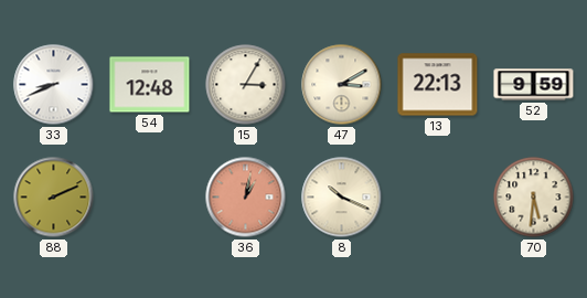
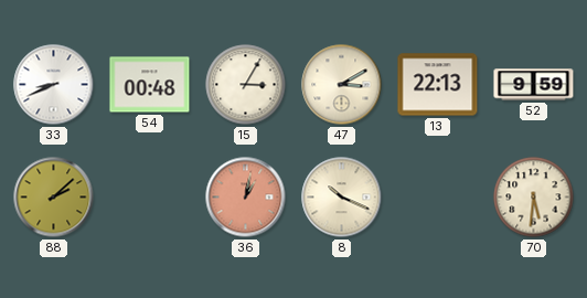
54: 12:48 -> 00:48
88: 2:11 -> 2:08
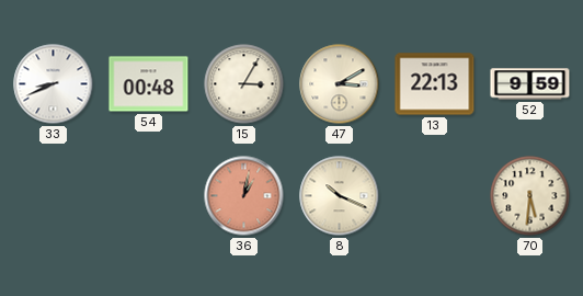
88: 2:08 -> none
